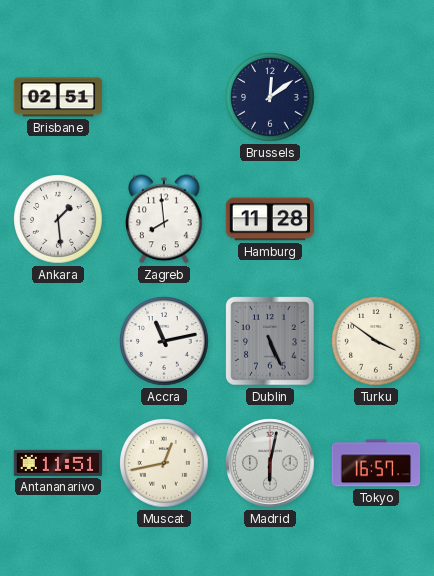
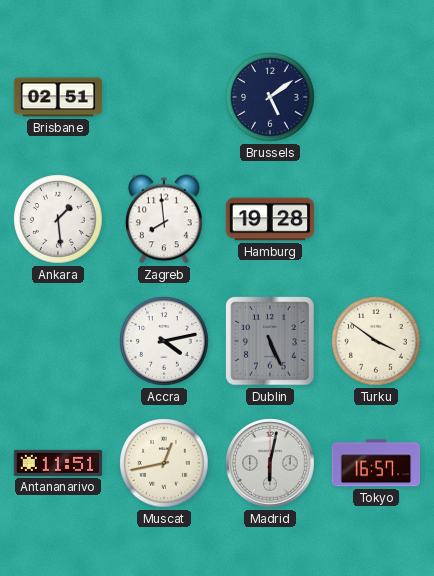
Brussels: 12:09 -> 5:09
Hamburg: 11:28 -> 19:28
Accra: 11:13 -> 4:13
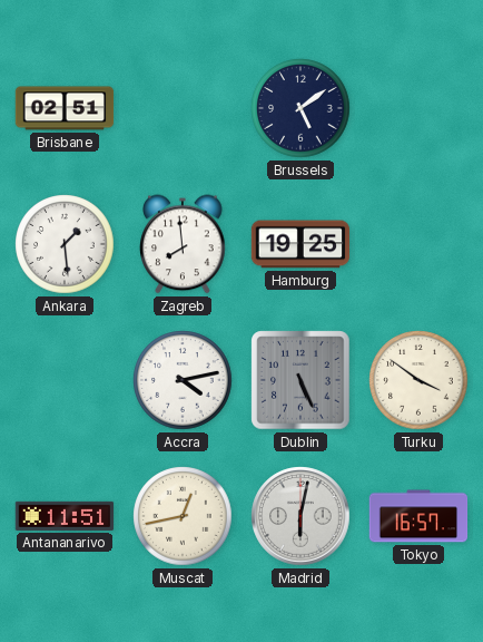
Hamburg: 19:28 -> 19:25
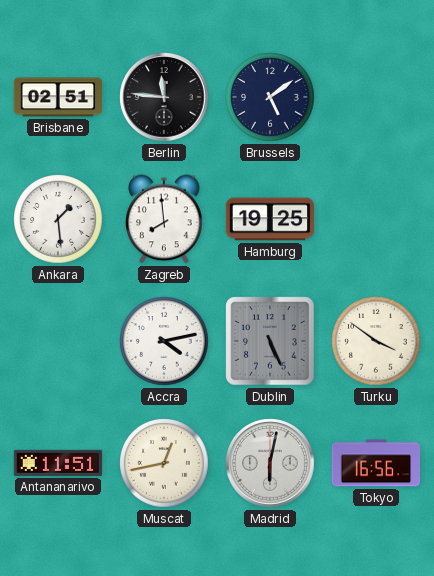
Berlin: none -> 11:46
Tokyo: 16:57 -> 16:56
